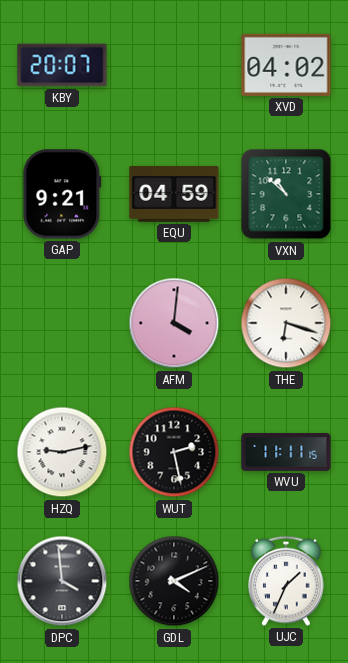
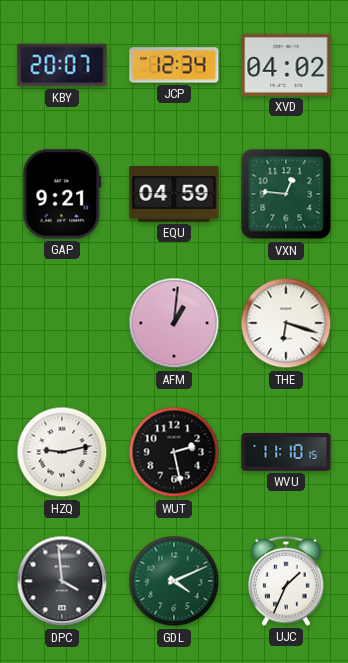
JCP: none -> 12:34
VXN: 10:52 -> 12:46
AFM: 4:01 -> 1:01
WVU: 11:11 -> 11:10
GDL dial: black -> green
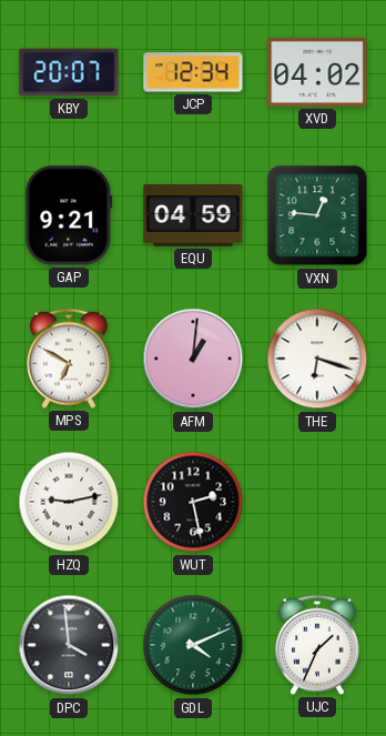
MPS: none -> 6:50
WVU: 11:10 -> none
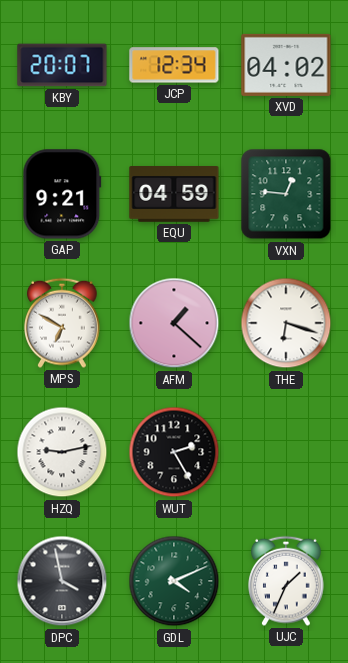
AFM: 1:01 -> 1:22
WUT: 2:28 -> 2:25
DPC: 3:59 -> 3:58
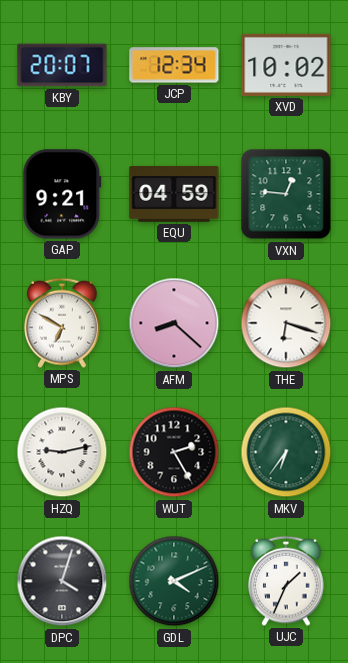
XVD: 04:02 -> 10:02
AFM: 1:22 -> 8:22
MKV: none -> 6:36
DPC: 3:58 -> 4:03
